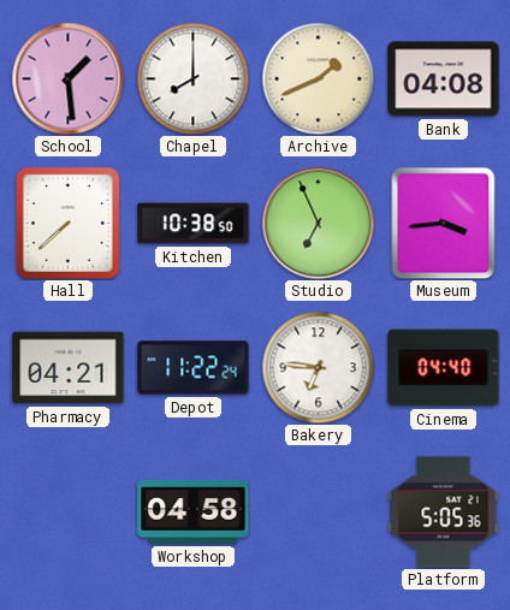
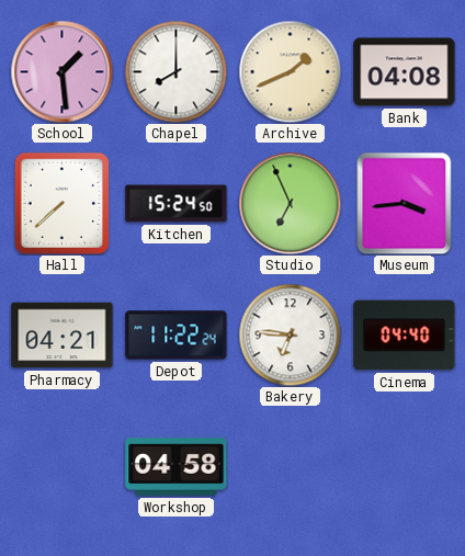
Kitchen: 10:38 -> 15:24
Platform: 5:05 -> none
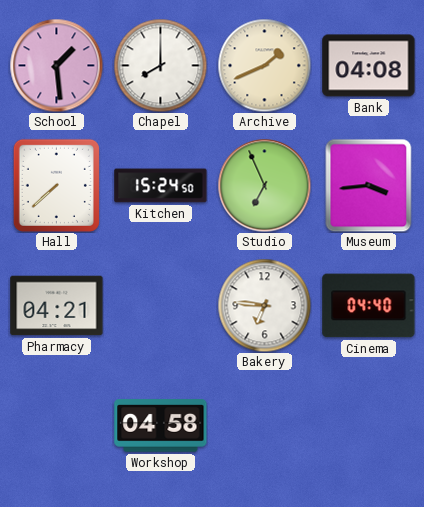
Depot: 11:22 -> none
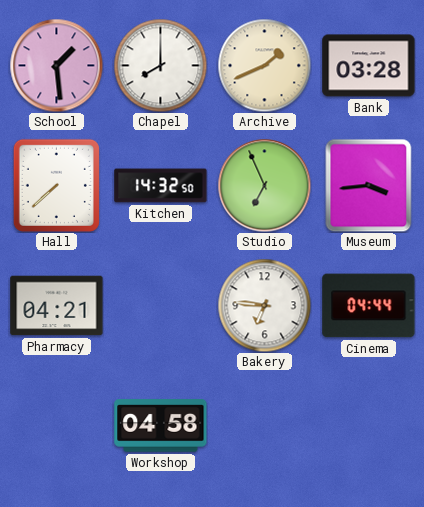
Bank: 04:08 -> 03:28
Kitchen: 15:24 -> 14:32
Cinema: 04:40 -> 04:44
